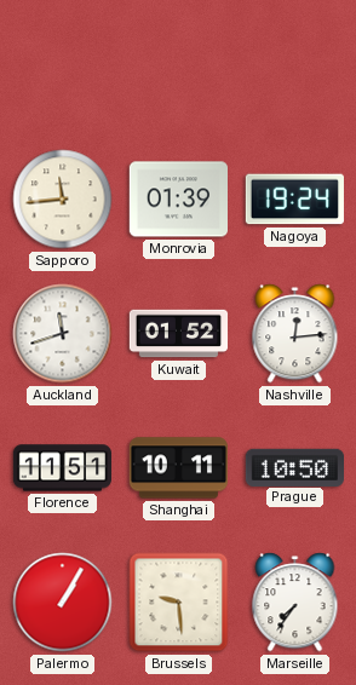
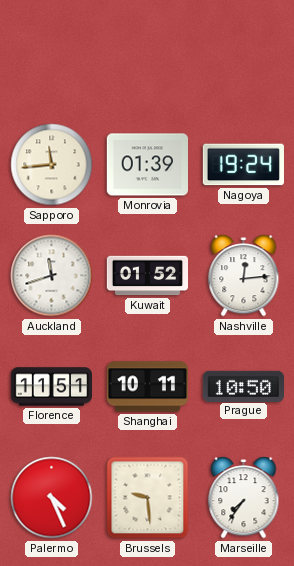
Palermo: 1:05 -> 4:26
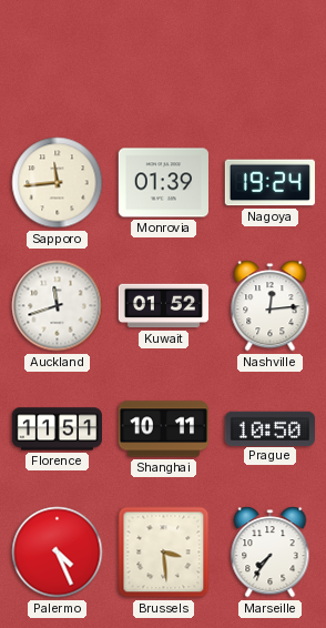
Brussels: 9:29 -> 3:29
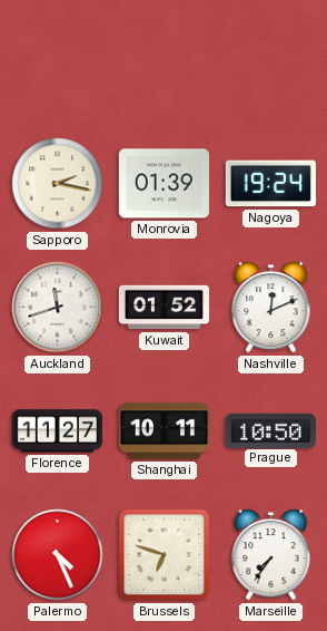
Sapporo: 11:44 -> 2:17
Nashville: 12:14 -> 12:11
Florence: 11:51 -> 11:27
Brussels: 3:29 -> 6:48
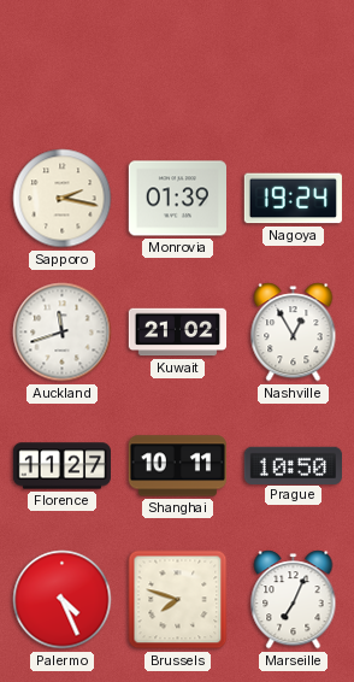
Kuwait: 01:52 -> 21:02
Nashville: 12:11 -> 12:55
Brussels: 6:48 -> 7:48
Marseille: 7:36 -> 7:04
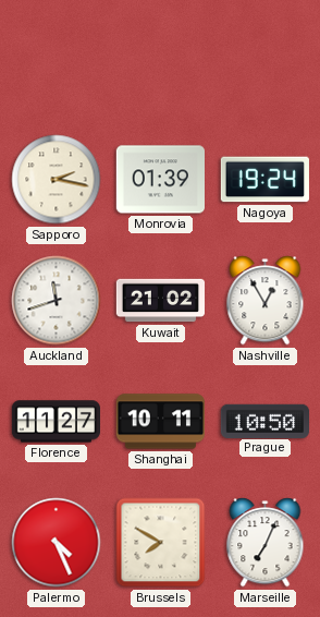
Brussels: 7:48 -> 7:50
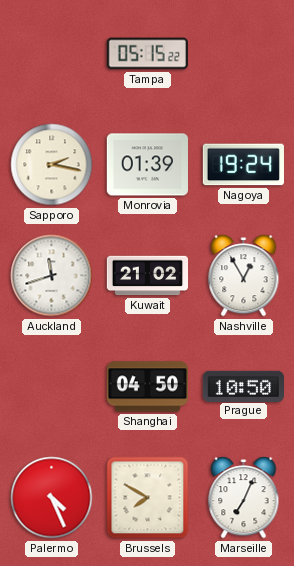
Tampa: none -> 05:15
Florence: 11:27 -> none
Shanghai: 10:11 -> 04:50
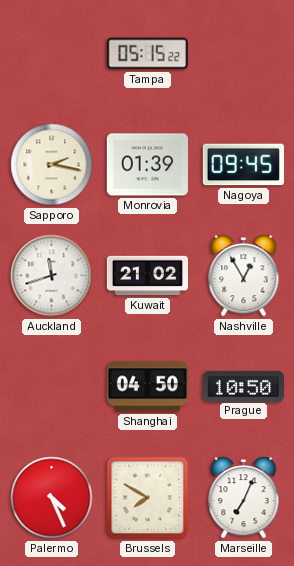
Nagoya: 19:24 -> 09:45
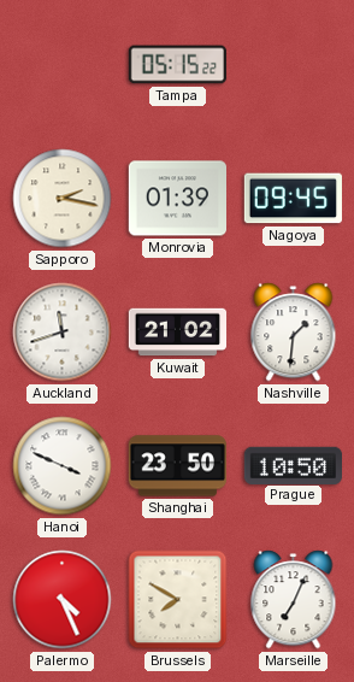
Nashville: 12:55 -> 1:31
Hanoi: none -> 3:49
Shanghai: 04:50 -> 23:50
